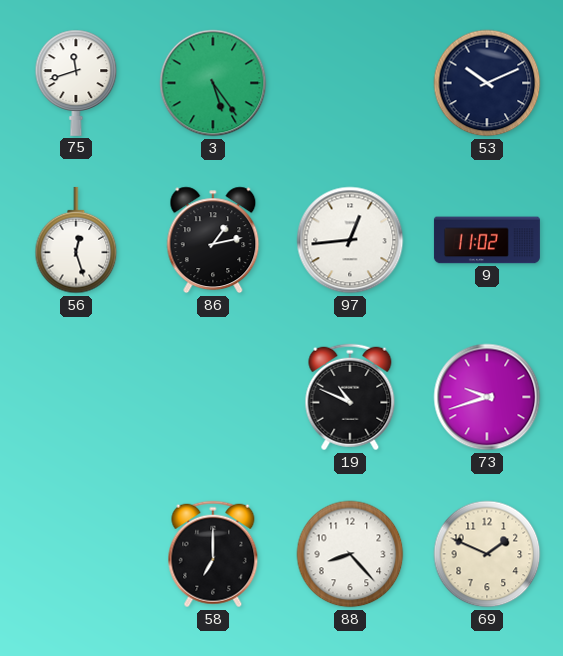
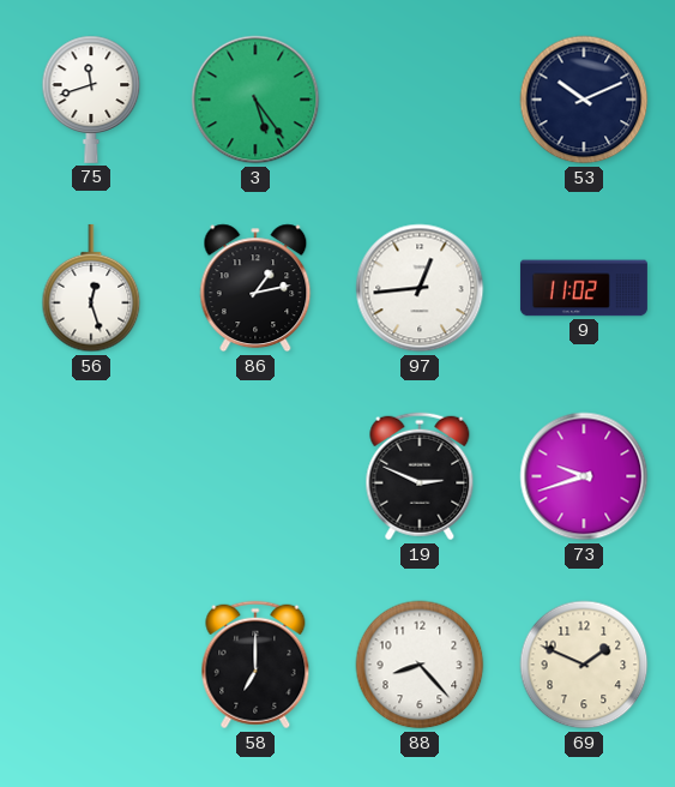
19: 10:49 -> 2:49
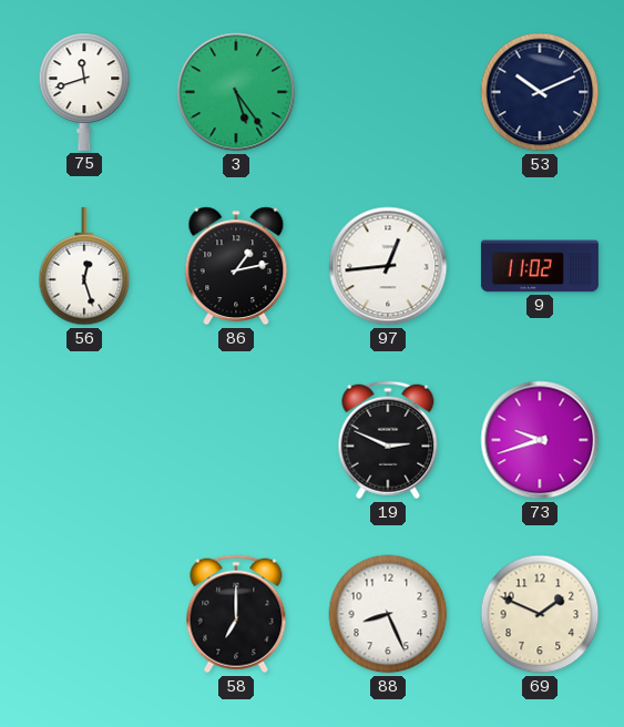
88: 8:23 -> 8:26
